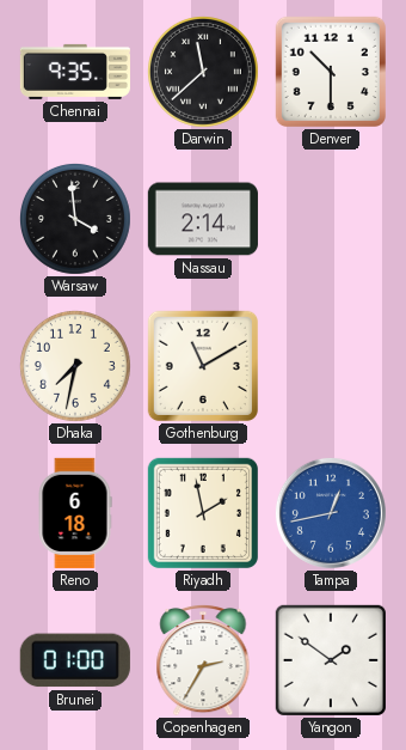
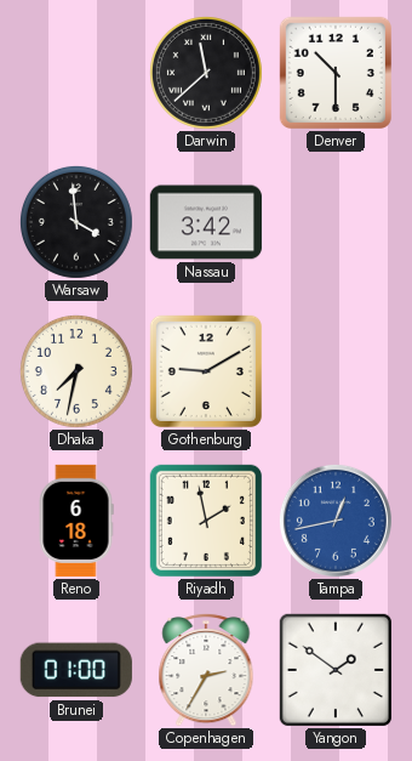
Chennai: 9:35 -> none
Nassau: 2:14 -> 3:42
Gothenburg: 11:10 -> 9:10
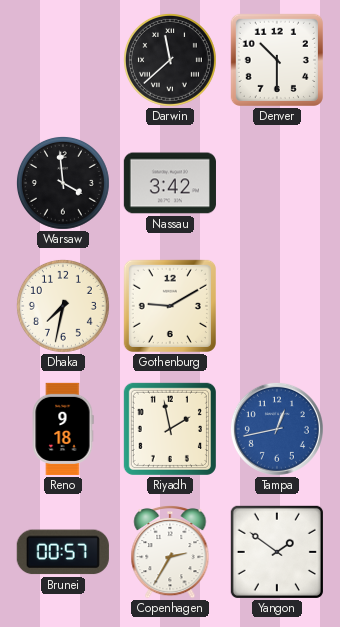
Reno: 6:18 -> 9:18
Brunei: 01:00 -> 00:57
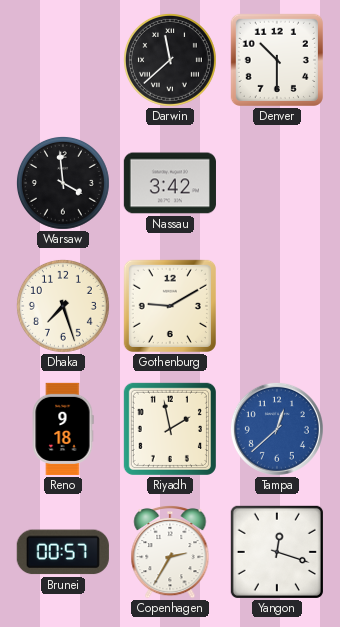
Dhaka: 7:32 -> 7:27
Tampa: 12:43 -> 12:38
Yangon: 1:51 -> 12:18
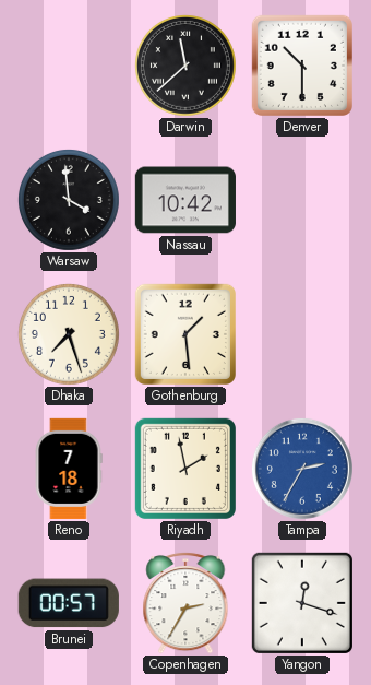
Nassau: 3:42 -> 10:42
Gothenburg: 9:10 -> 1:29
Reno: 9:18 -> 7:18
Tampa: 12:38 -> 2:35
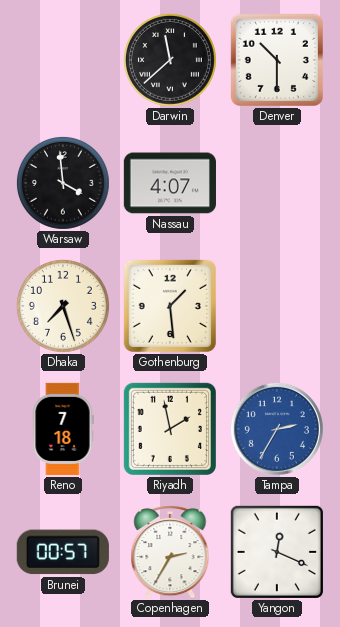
Nassau: 10:42 -> 4:07
Yangon: 12:18 -> 12:19
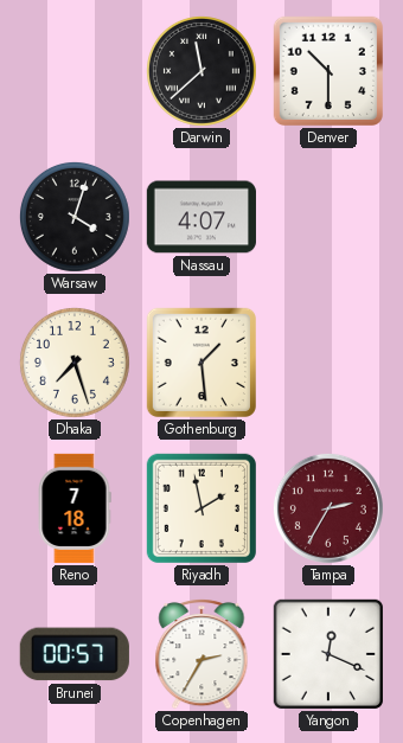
Warsaw: 3:59 -> 4:03
Tampa dial: blue -> burgundy
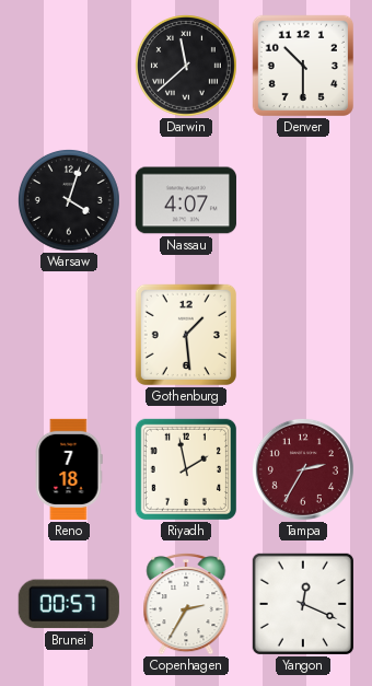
Dhaka: 7:27 -> none
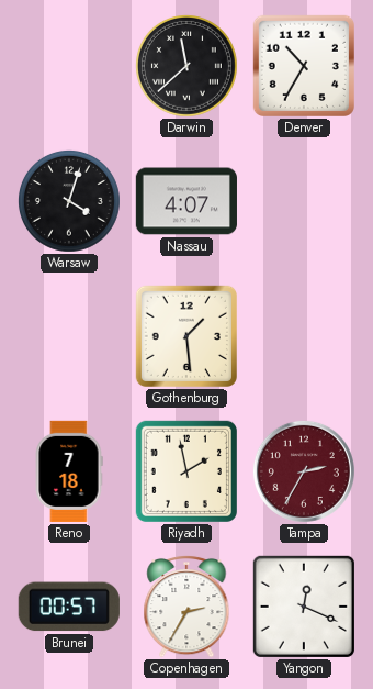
Denver: 10:30 -> 10:35
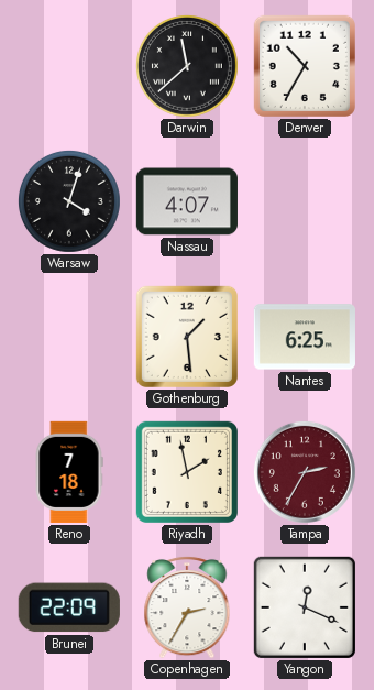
Nantes: none -> 6:25
Brunei: 00:57 -> 22:09
